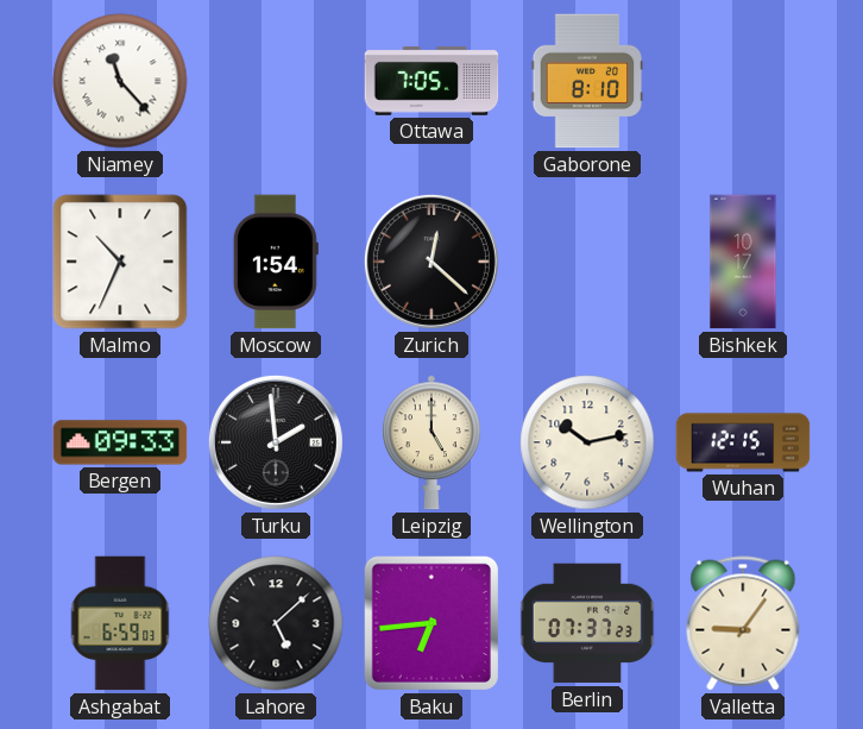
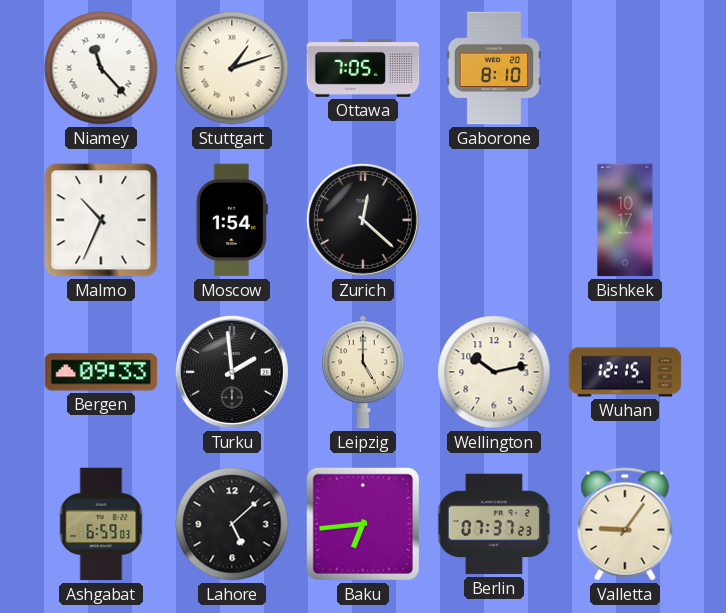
Stuttgart: none -> 1:12
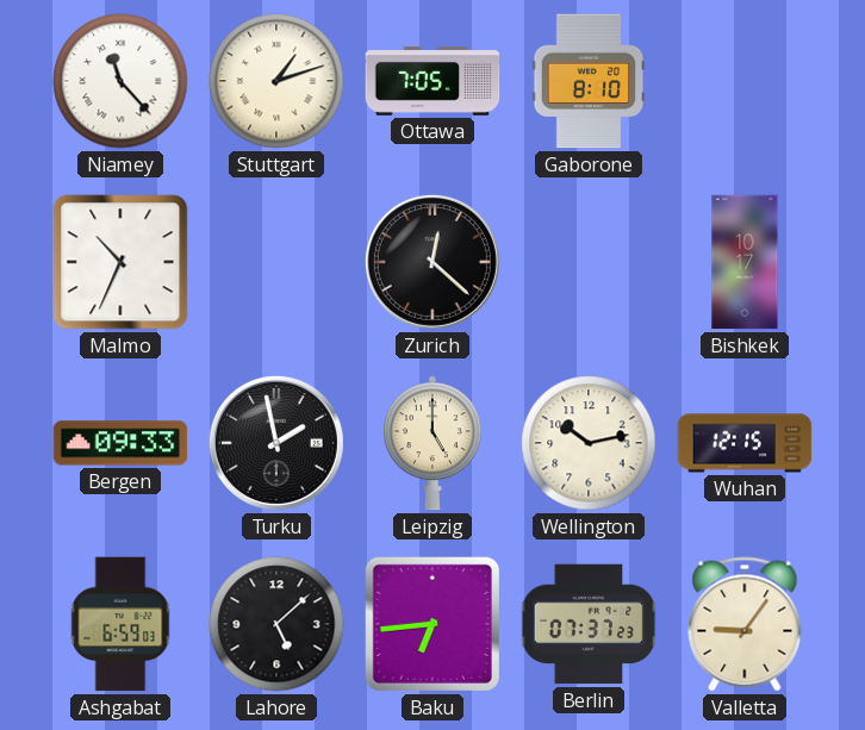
Moscow: 1:54 -> none
Turku: 1:59 -> 1:58
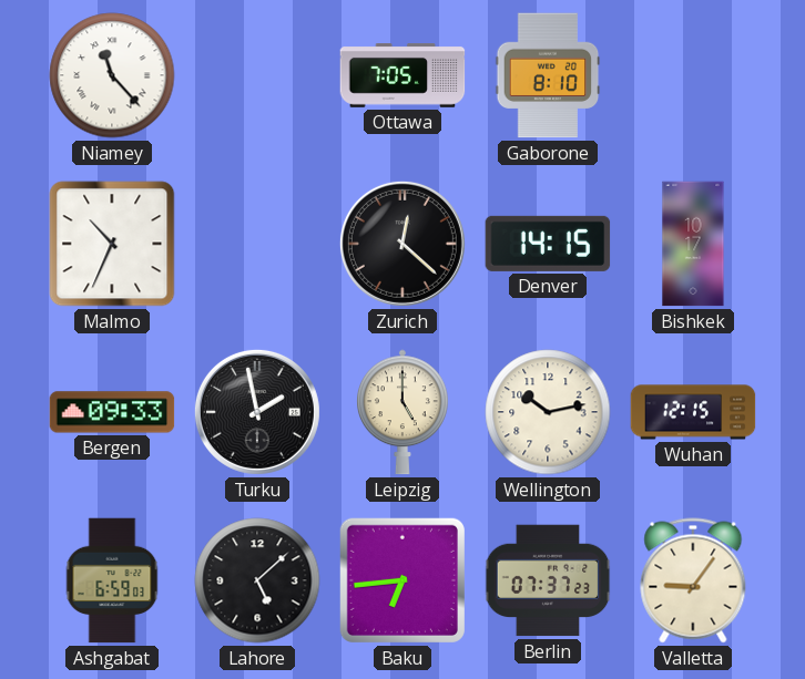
Stuttgart: 1:12 -> none
Denver: none -> 14:15
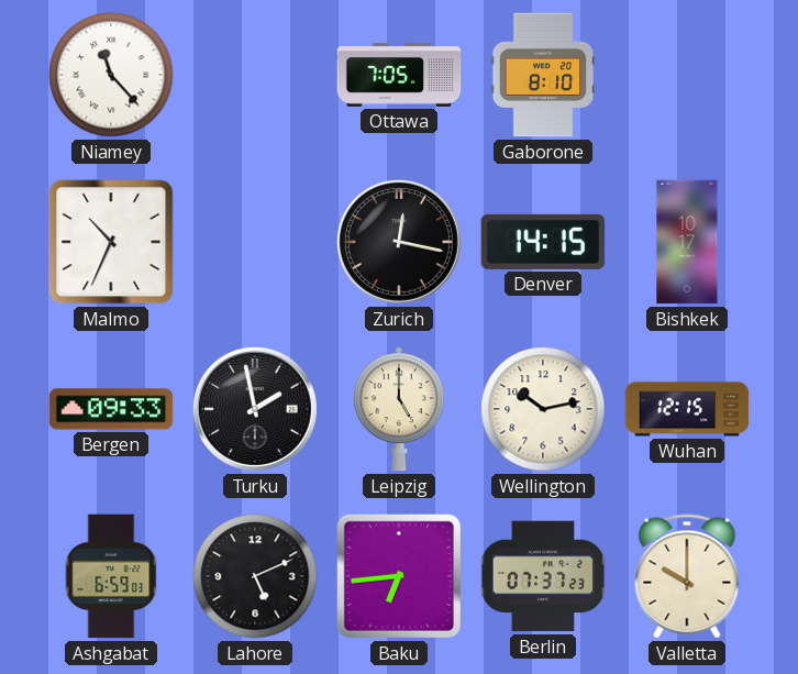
Zurich: 12:22 -> 12:17
Lahore: 5:08 -> 5:11
Valletta: 9:06 -> 10:00
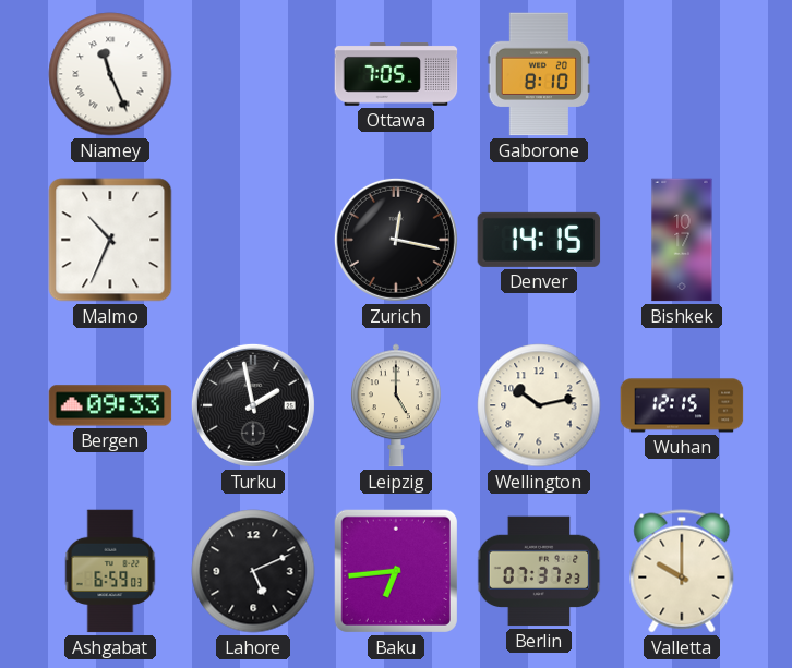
Niamey: 11:23 -> 11:26
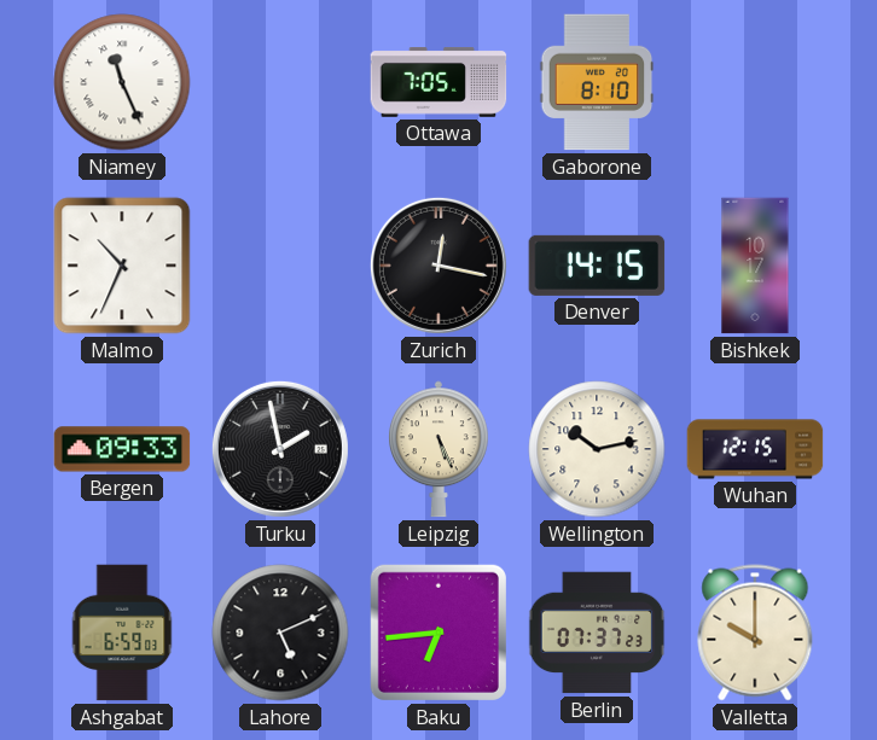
Leipzig: 5:00 -> 5:26
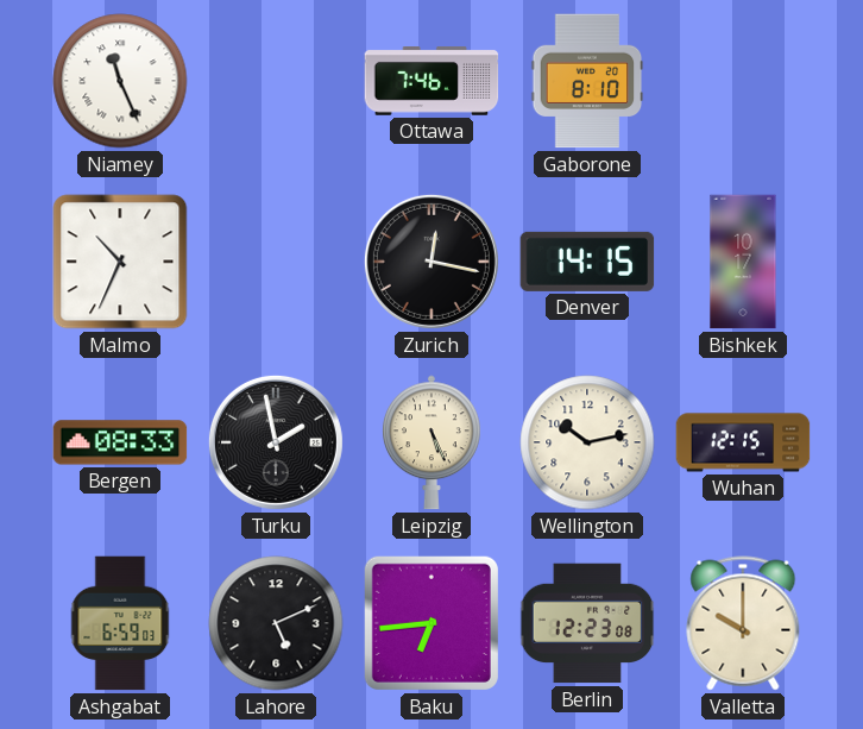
Ottawa: 7:05 -> 7:46
Bergen: 09:33 -> 08:33
Berlin: 07:37 -> 12:23
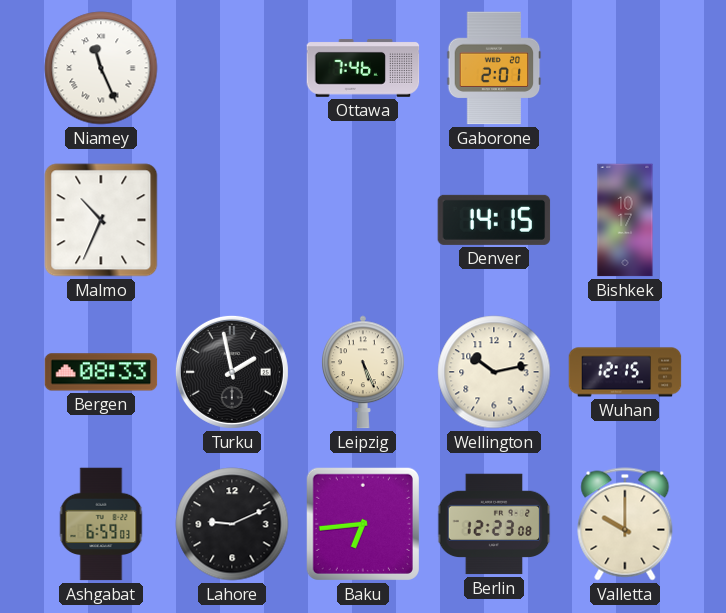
Gaborone: 8:10 -> 2:01
Zurich: 12:17 -> none
Lahore: 5:11 -> 9:11
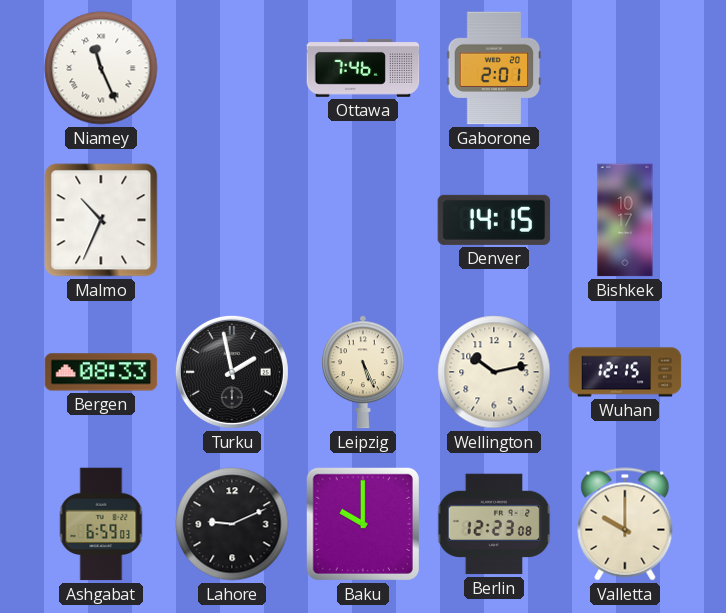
Baku: 6:44 -> 10:00
